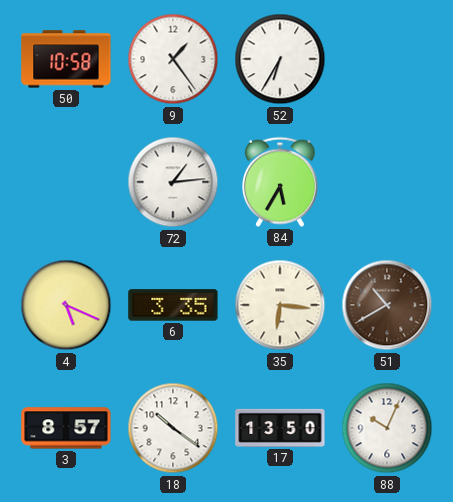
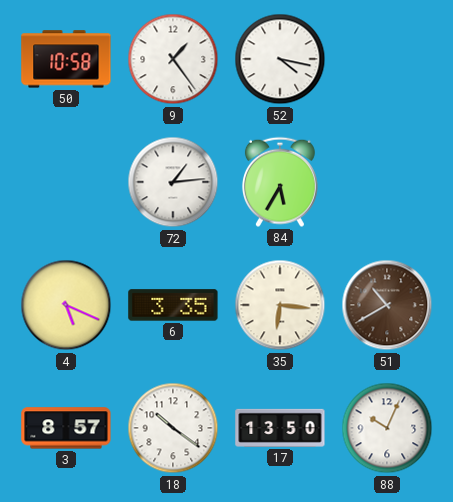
52: 6:35 -> 4:17
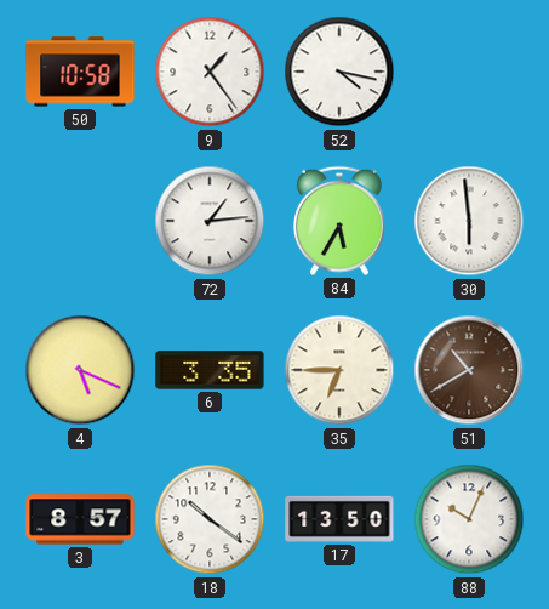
30: none -> 5:59
35: 6:16 -> 6:45
